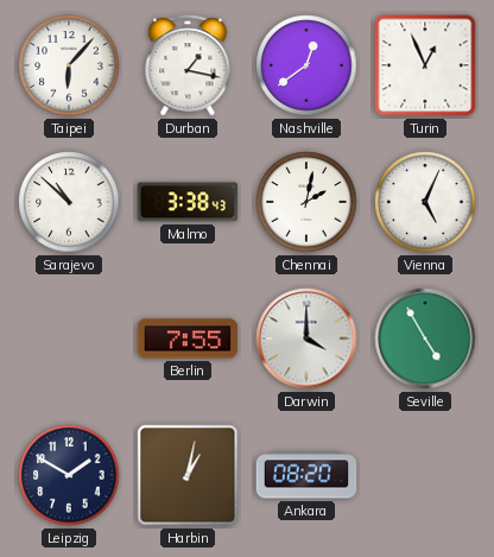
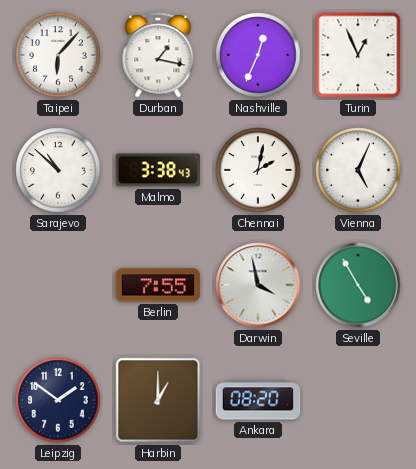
Nashville: 12:39 -> 12:34
Darwin: 4:00 -> 3:58
Leipzig: 1:50 -> 1:51
Harbin: 1:02 -> 1:00
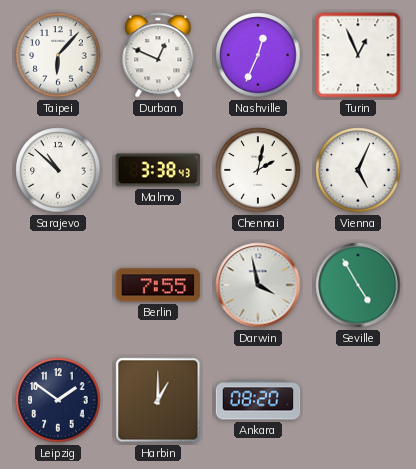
Durban: 1:17 -> 12:49
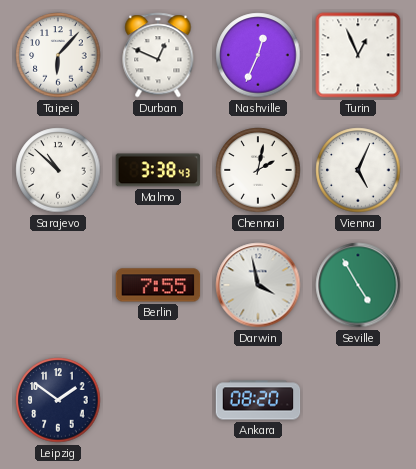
Harbin: 1:00 -> none
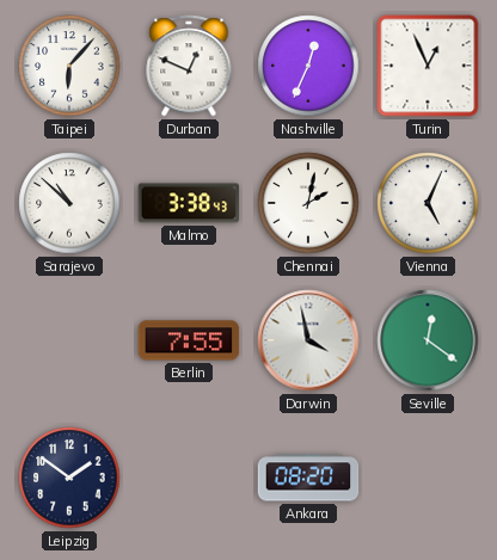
Seville: 4:55 -> 12:21
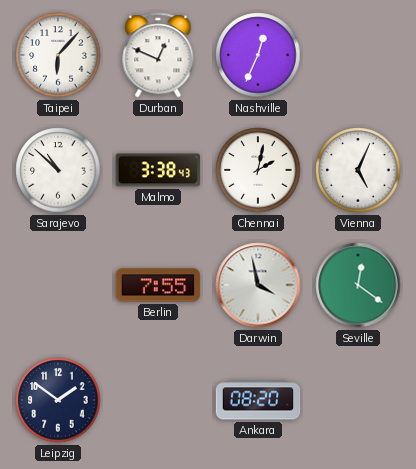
Turin: 12:56 -> none
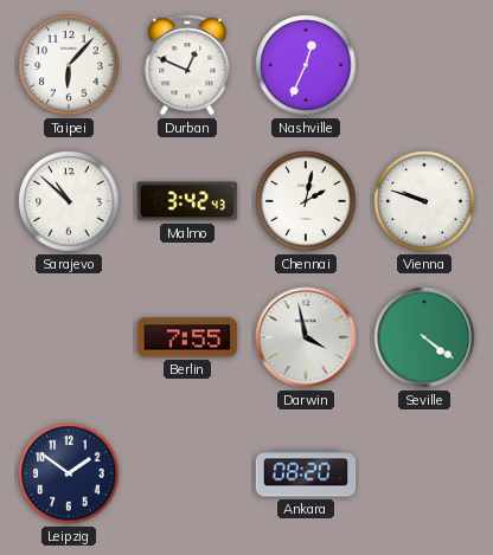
Malmo: 3:38 -> 3:42
Vienna: 5:04 -> 9:48
Seville: 12:21 -> 4:21
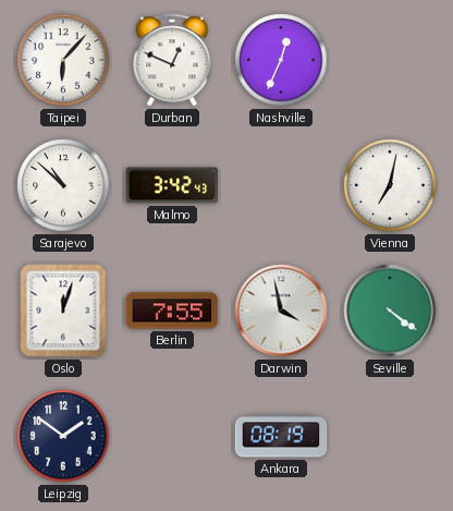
Chennai: 2:02 -> none
Vienna: 9:48 -> 7:02
Oslo: none -> 12:03
Ankara: 08:20 -> 08:19
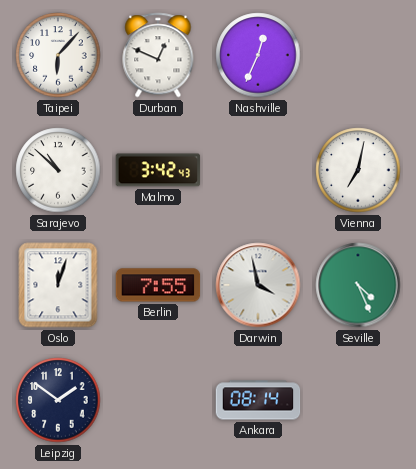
Seville: 4:21 -> 4:26
Ankara: 08:19 -> 08:14
